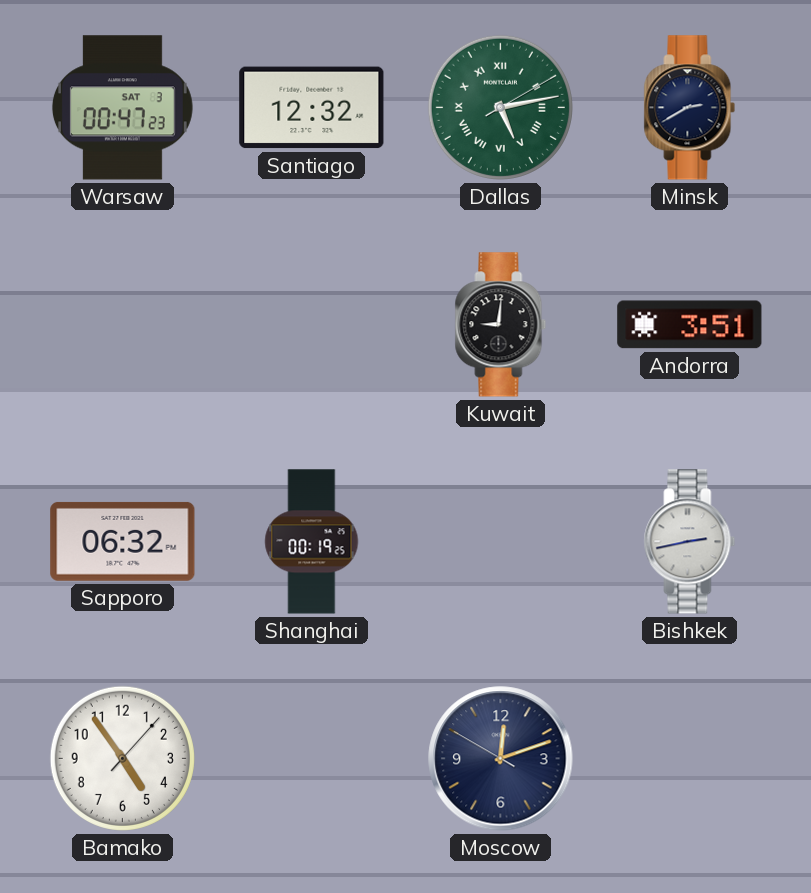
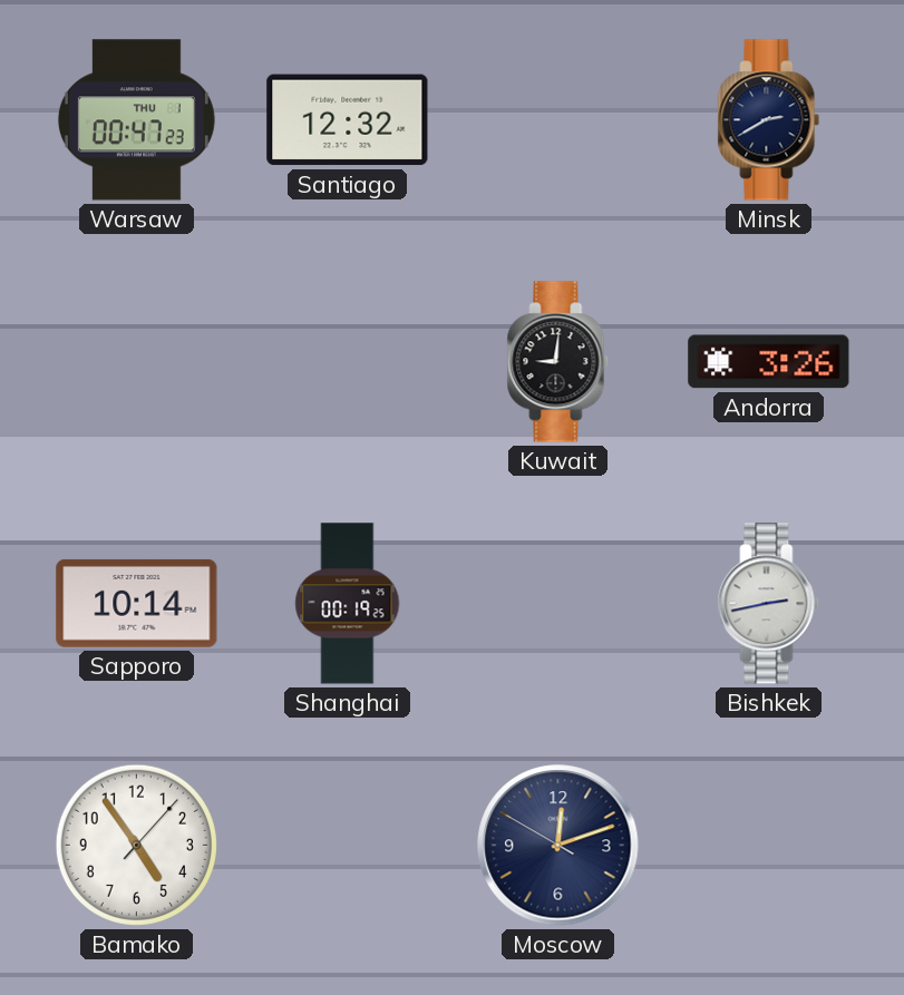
Warsaw date: SAT 3 -> THU 1
Dallas: 5:13 -> none
Andorra: 3:51 -> 3:26
Sapporo: 06:32 -> 10:14
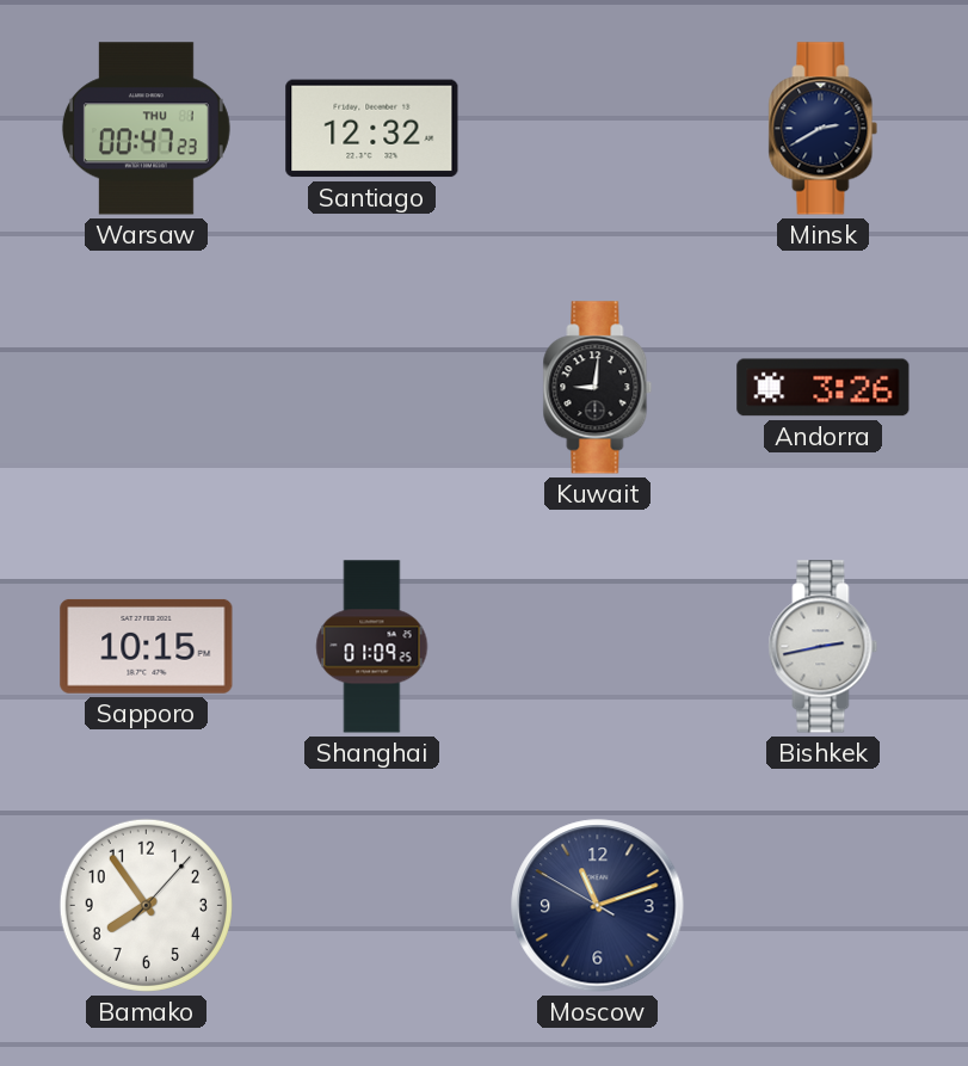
Sapporo: 10:14 -> 10:15
Shanghai: 00:19 -> 01:09
Bamako: 4:54 -> 7:54
Moscow: 12:11 -> 11:11
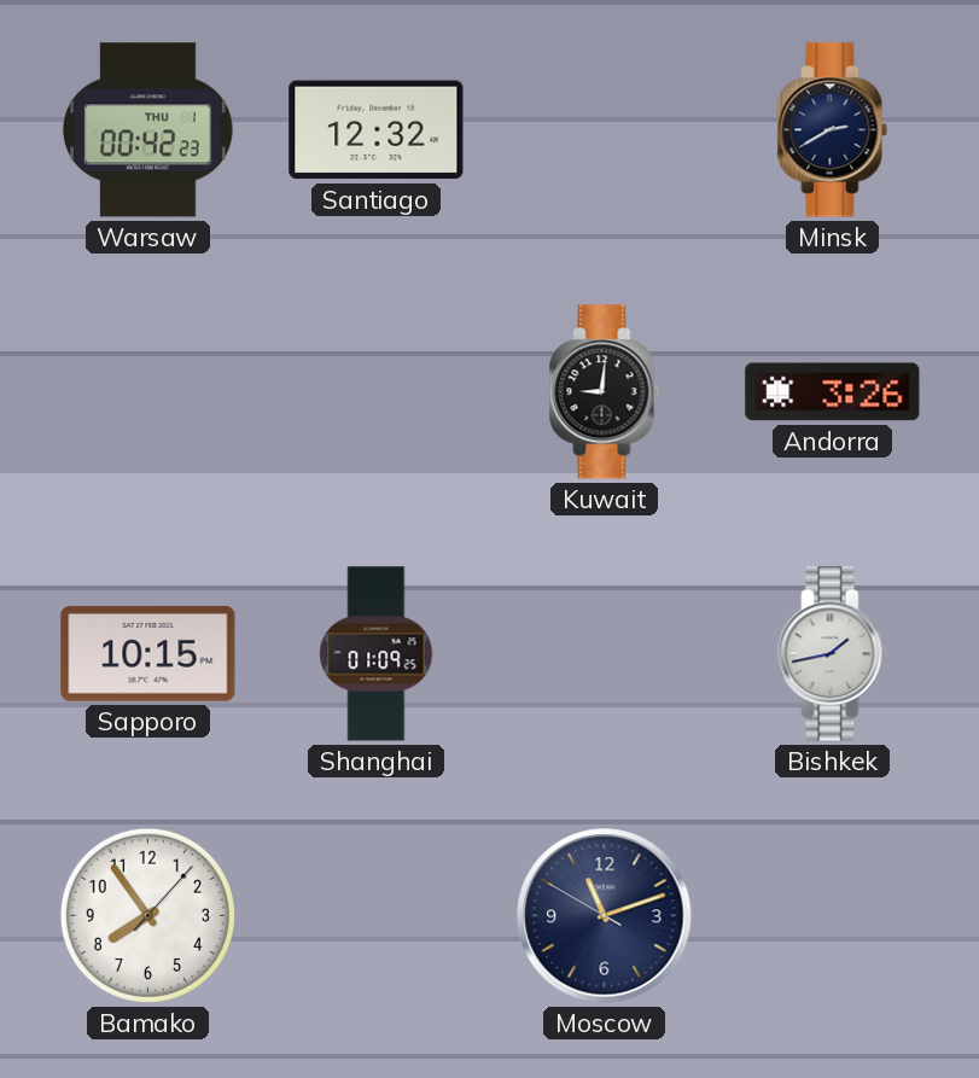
Warsaw: 00:47 -> 00:42
Bishkek: 2:43 -> 1:43
